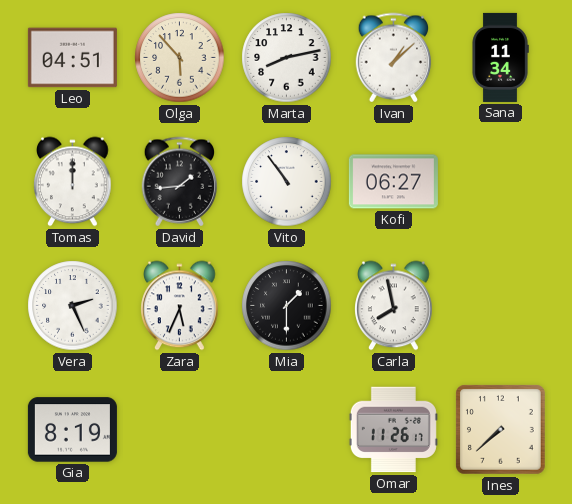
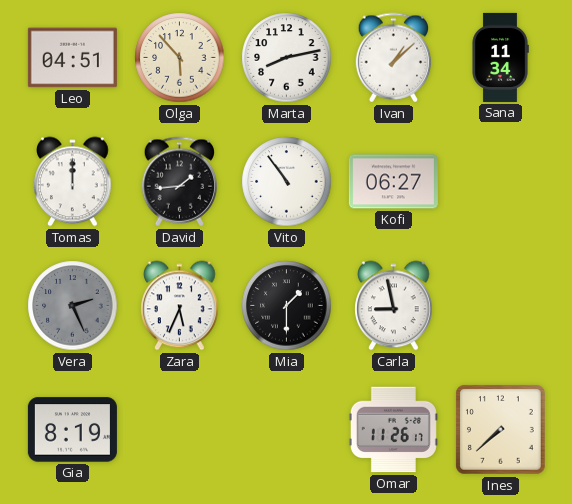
Vera dial: white -> grey
Carla: 7:58 -> 8:58
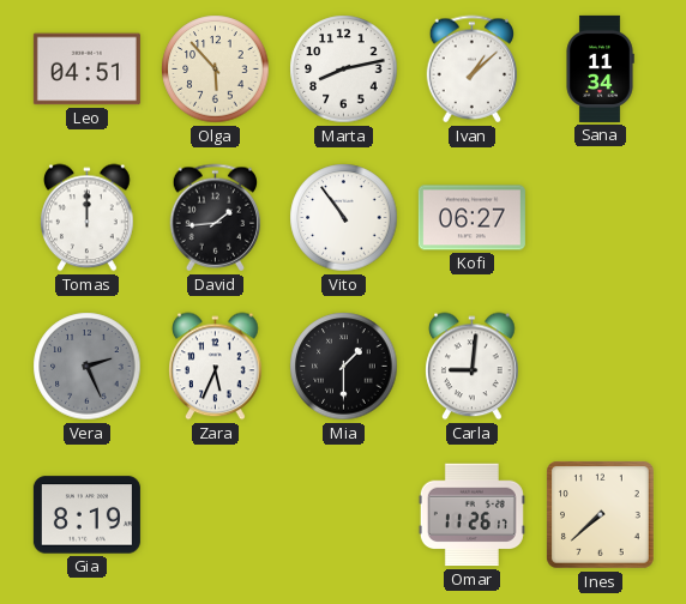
Carla: 8:58 -> 9:01
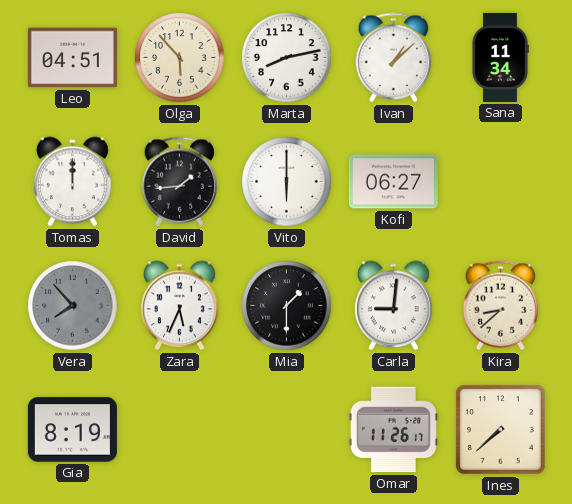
Vito: 10:54 -> 6:00
Vera: 2:26 -> 7:53
Kira: none -> 8:38
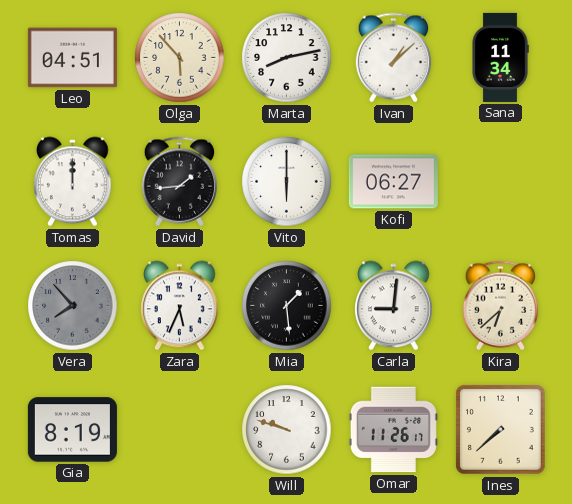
Mia: 1:30 -> 1:29
Kira: 8:38 -> 6:38
Will: none -> 9:48
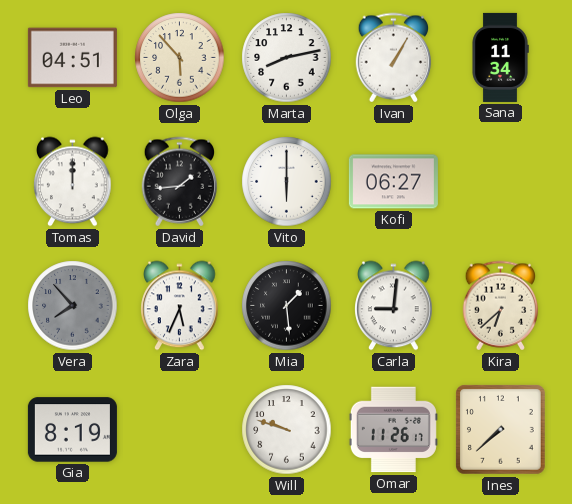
Ivan: 1:08 -> 1:05
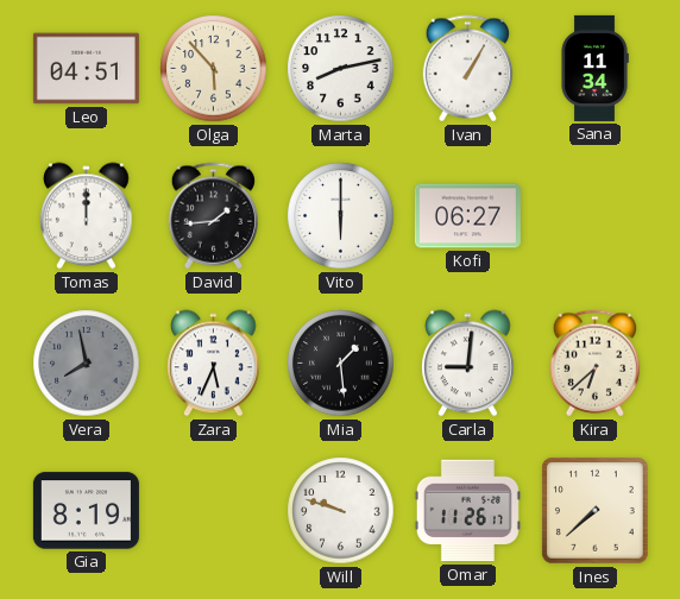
Vera: 7:53 -> 7:58
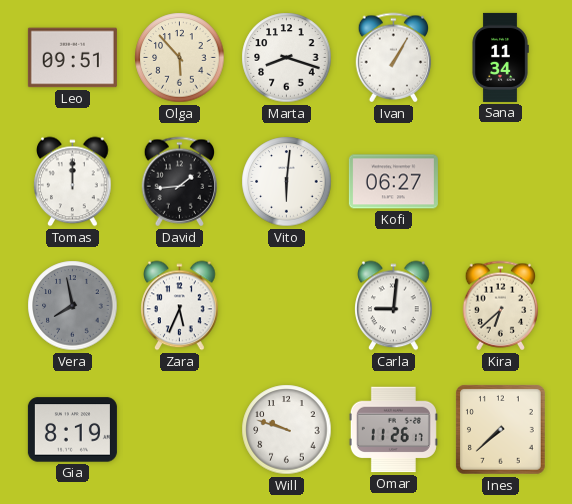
Leo: 04:51 -> 09:51
Marta: 8:13 -> 8:18
Vito: 6:00 -> 6:01
Mia: 1:29 -> none
